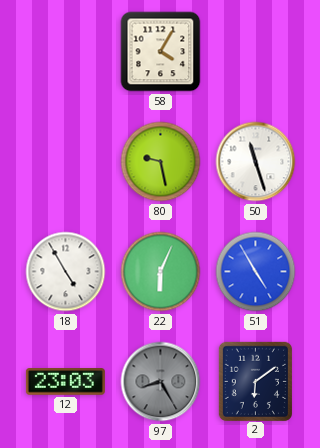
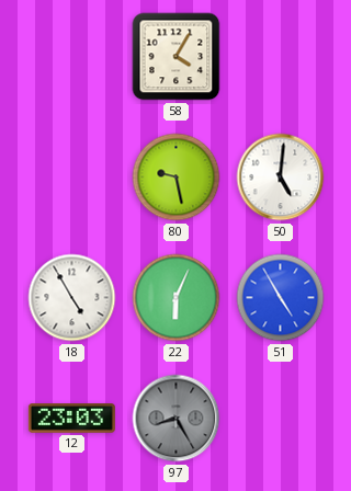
50: 11:27 -> 5:01
2: 6:09 -> none
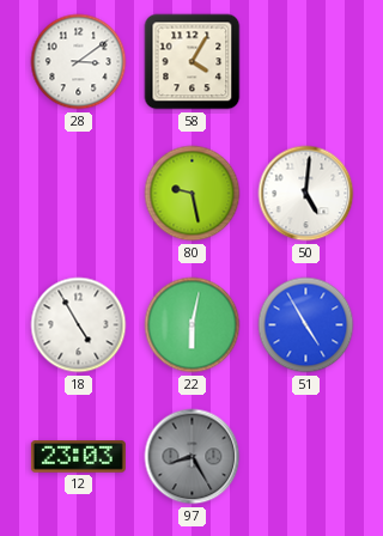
28: none -> 3:09
22: 6:04 -> 6:02
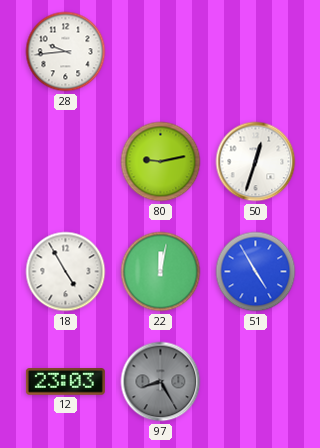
28: 3:09 -> 9:44
58: 4:05 -> none
80: 9:28 -> 9:13
50: 5:01 -> 12:33
22: 6:02 -> 12:02
